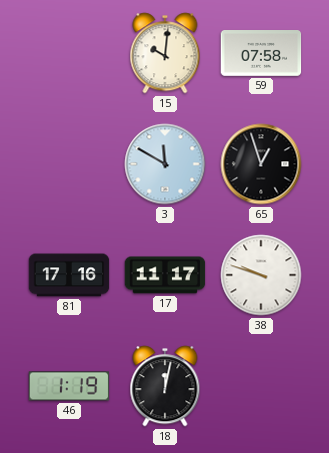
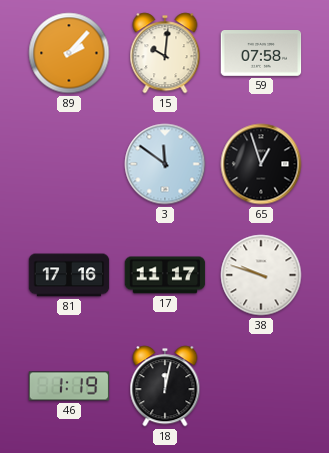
89: none -> 2:07
3: 11:50 -> 11:51
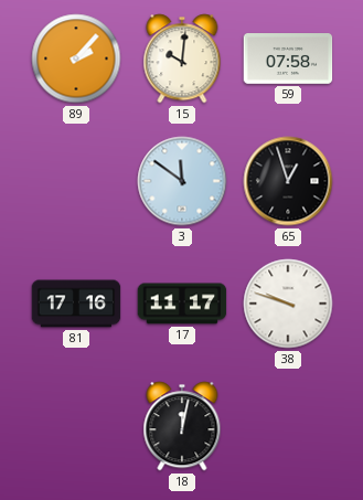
46: 1:19 -> none
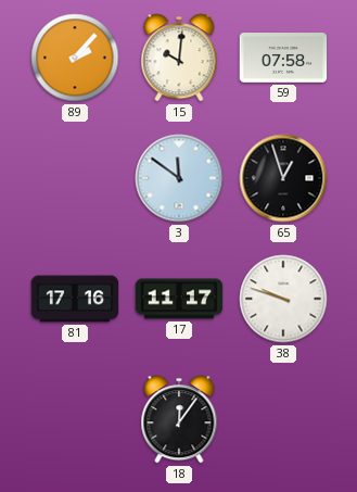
18: 12:02 -> 12:06
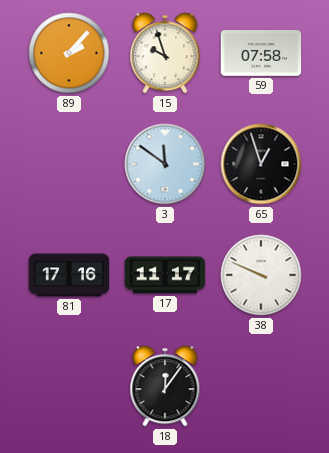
15: 10:01 -> 9:57
38: 9:48 -> 9:49
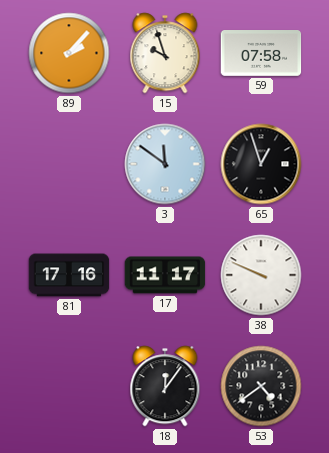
53: none -> 4:39
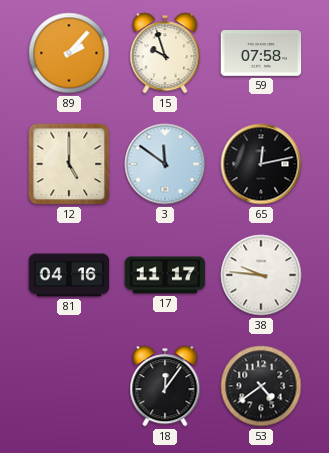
12: none -> 5:00
65: 12:57 -> 12:13
81: 17:16 -> 04:16
38: 9:49 -> 9:46
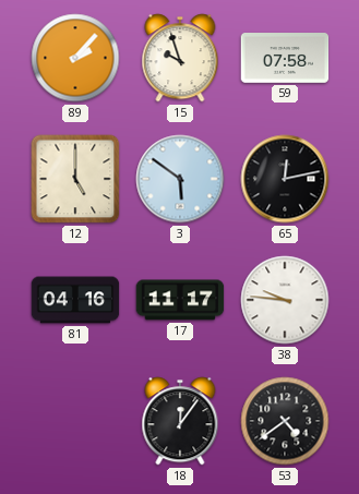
3: 11:51 -> 5:51
